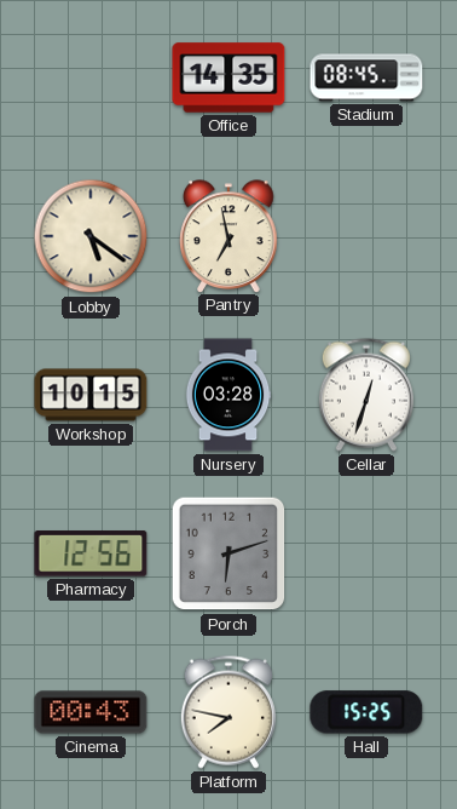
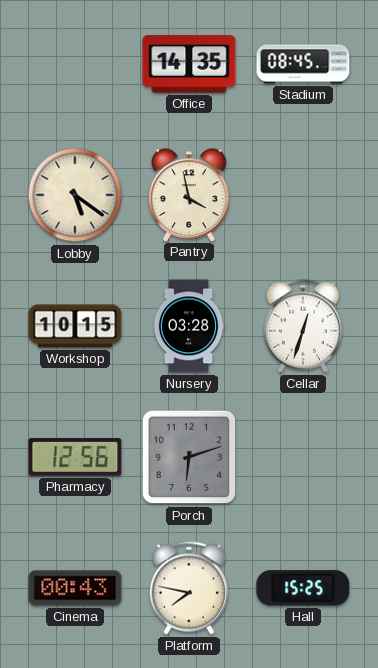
Pantry: 6:58 -> 3:58
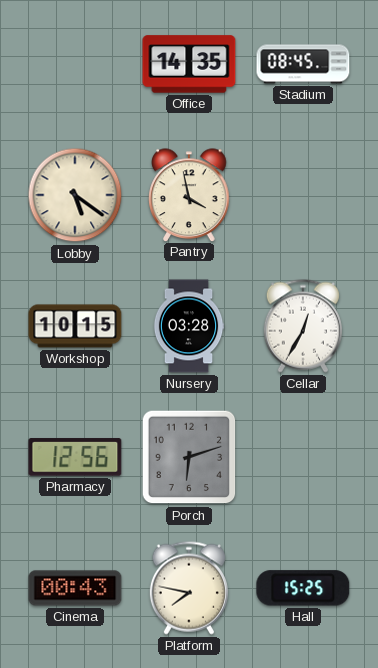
Cellar: 12:33 -> 12:35
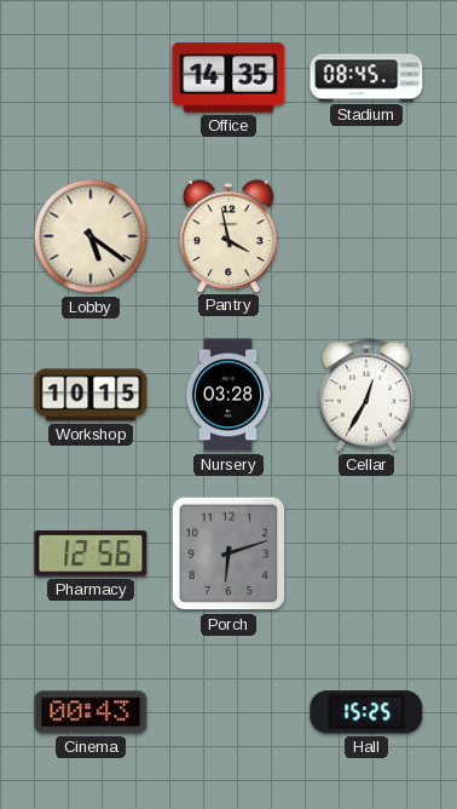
Platform: 7:47 -> none
